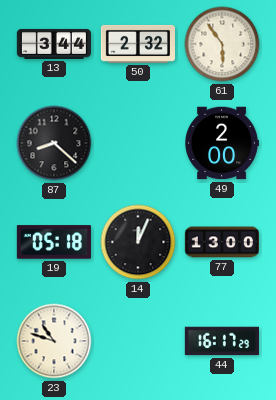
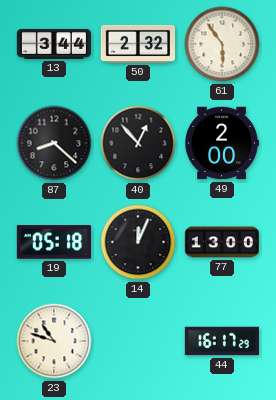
40: none -> 12:53
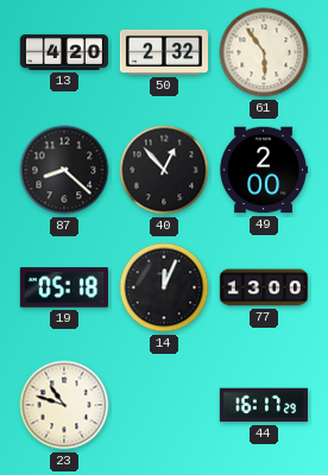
13: 3:44 -> 4:20
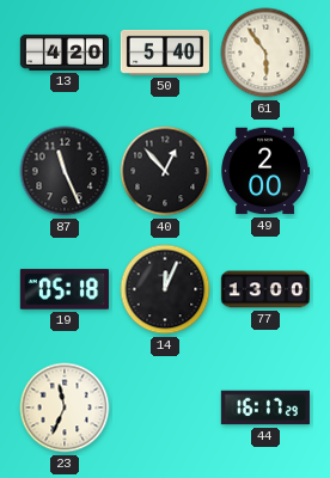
50: 2:32 -> 5:40
87: 8:22 -> 11:26
23: 10:48 -> 11:34
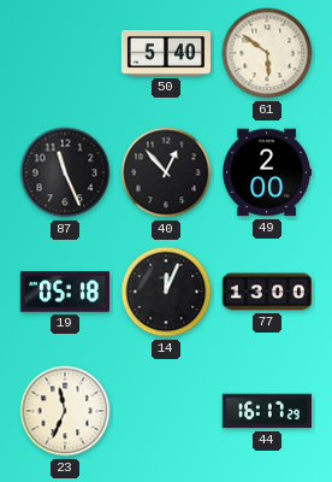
13: 4:20 -> none
61: 5:54 -> 5:51
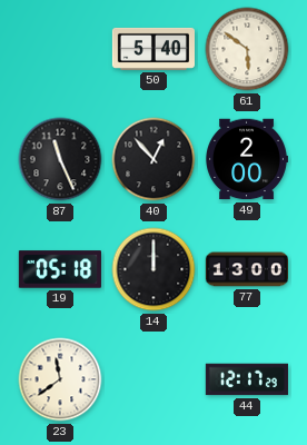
14: 12:04 -> 12:00
23: 11:34 -> 11:39
44: 16:17 -> 12:17
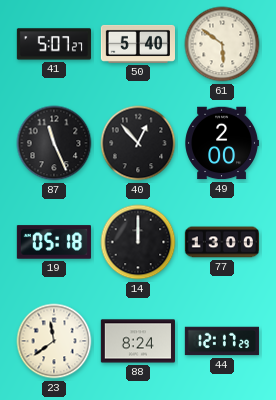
41: none -> 5:07
88: none -> 8:24
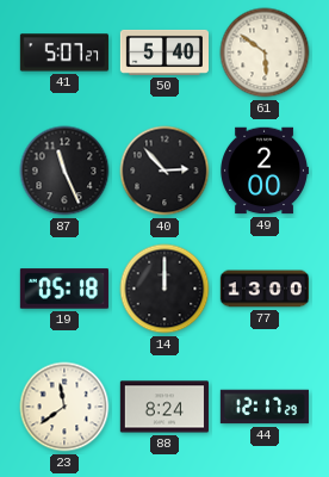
40: 12:53 -> 2:53
